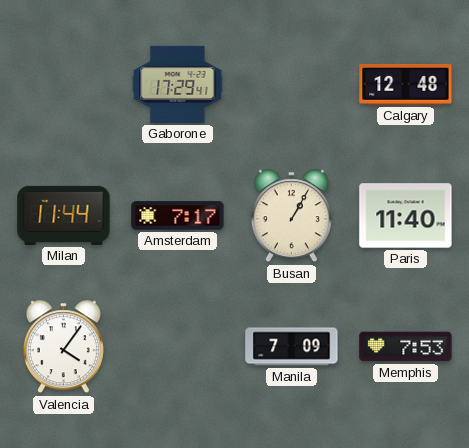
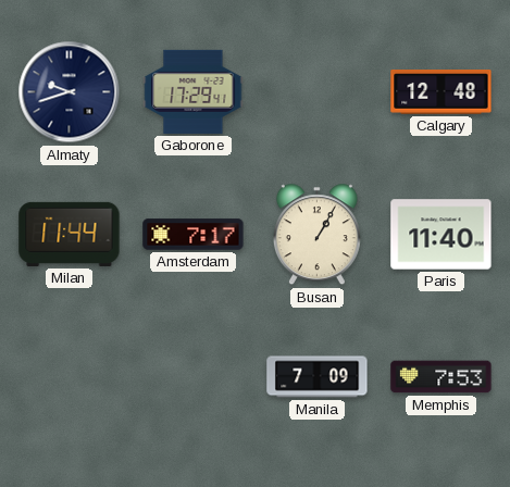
Almaty: none -> 9:42
Valencia: 4:06 -> none
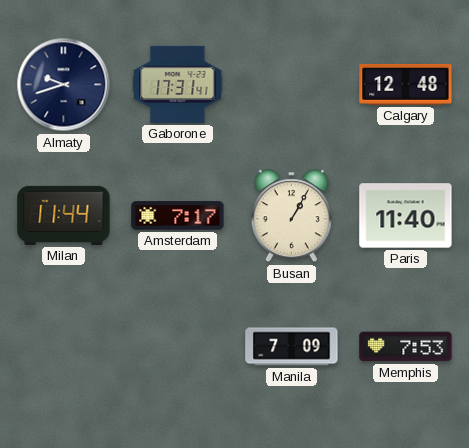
Gaborone: 17:29 -> 17:31
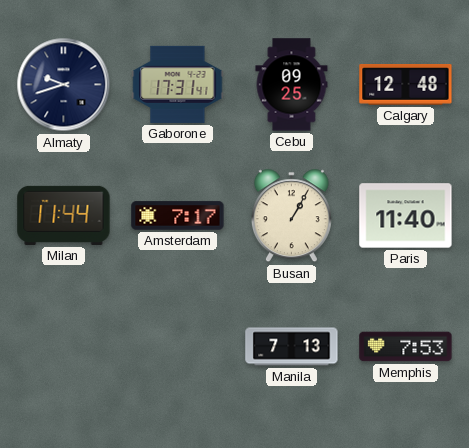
Cebu: none -> 09:25
Manila: 7:09 -> 7:13
